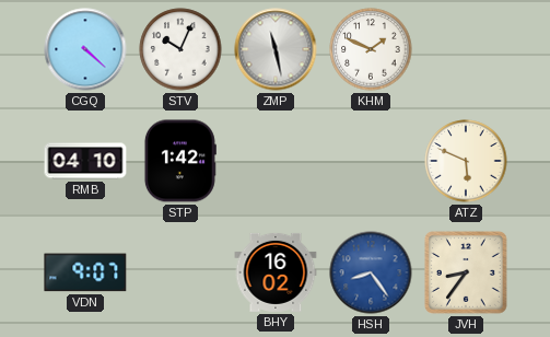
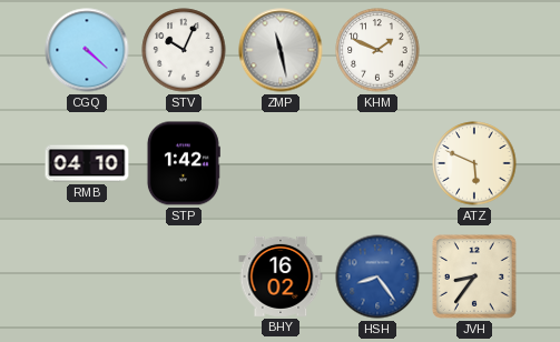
VDN: 9:07 -> none
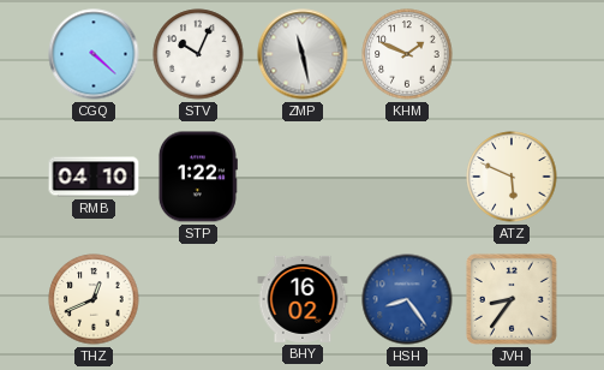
STP: 1:42 -> 1:22
THZ: none -> 12:41
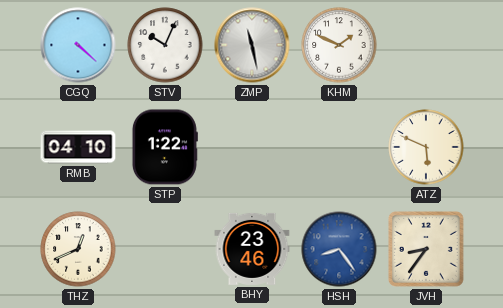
BHY: 16:02 -> 23:46
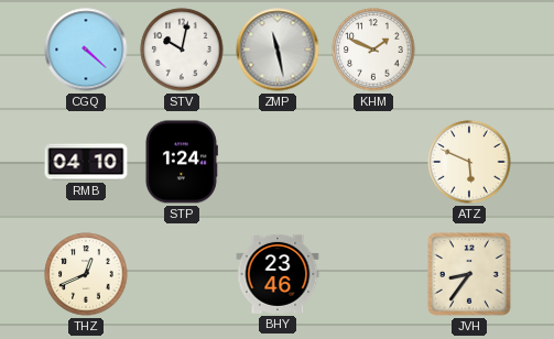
STV: 10:04 -> 10:02
STP: 1:22 -> 1:24
HSH: 8:24 -> none
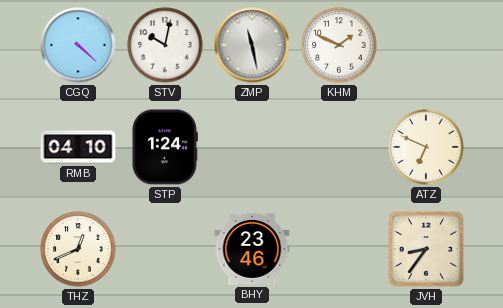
ATZ: 5:49 -> 6:49
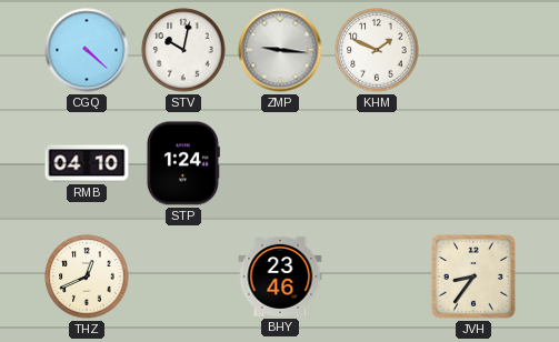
ZMP: 11:28 -> 9:16
ATZ: 6:49 -> none
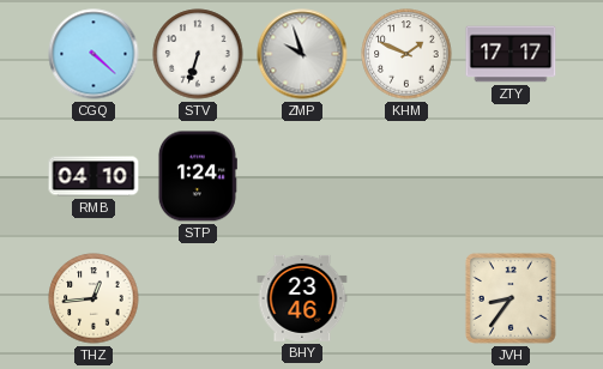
STV: 10:02 -> 6:33
ZMP: 9:16 -> 9:57
ZTY: none -> 17:17
THZ: 12:41 -> 12:44
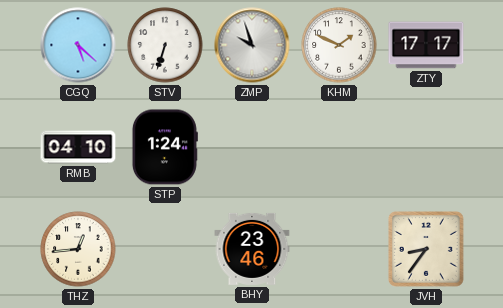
CGQ: 4:22 -> 5:22
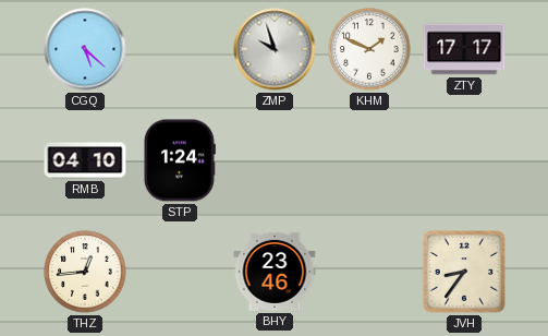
STV: 6:33 -> none
